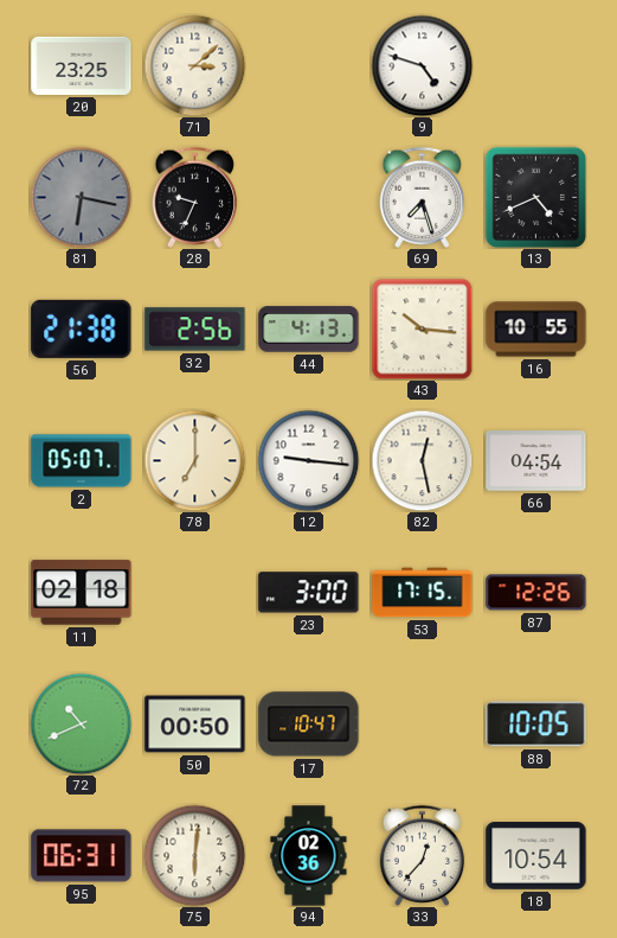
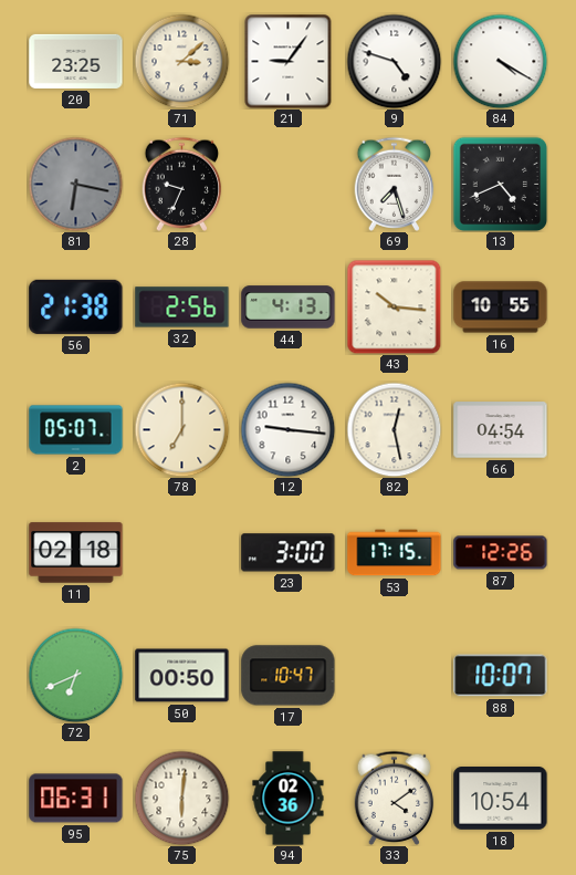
21: none -> 9:06
84: none -> 4:20
72: 10:41 -> 6:41
88: 10:05 -> 10:07
33: 12:37 -> 4:09
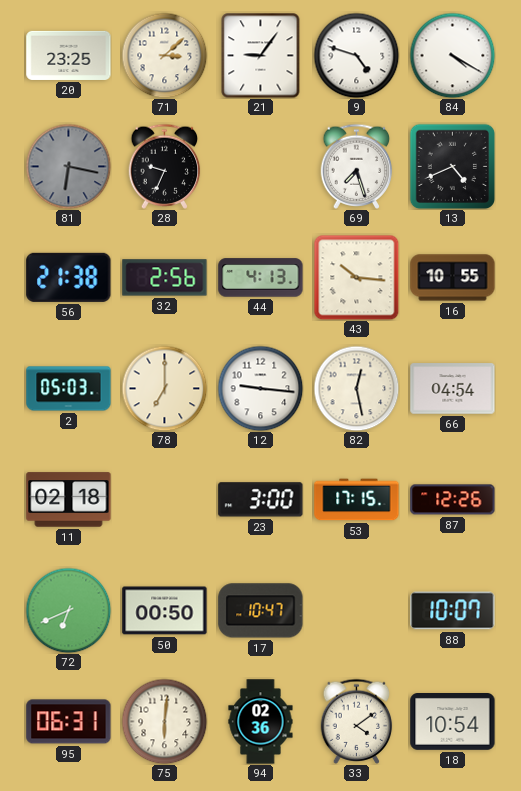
2: 05:07 -> 05:03
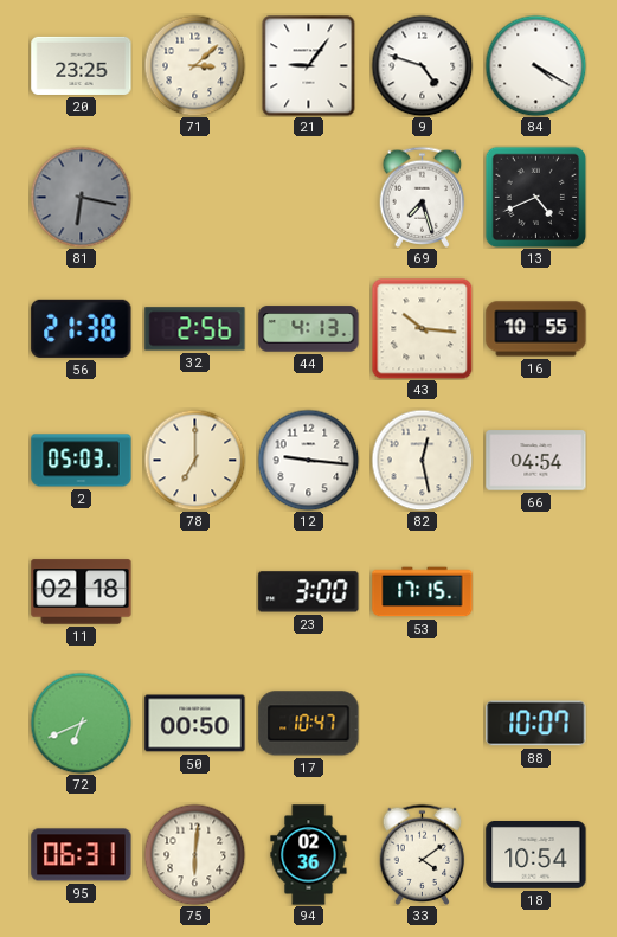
28: 9:34 -> none
87: 12:26 -> none
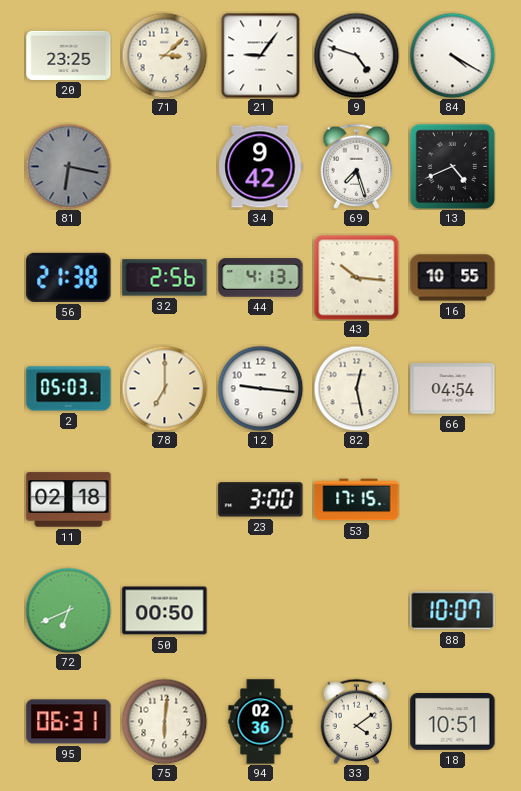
34: none -> 9:42
17: 10:47 -> none
18: 10:54 -> 10:51
